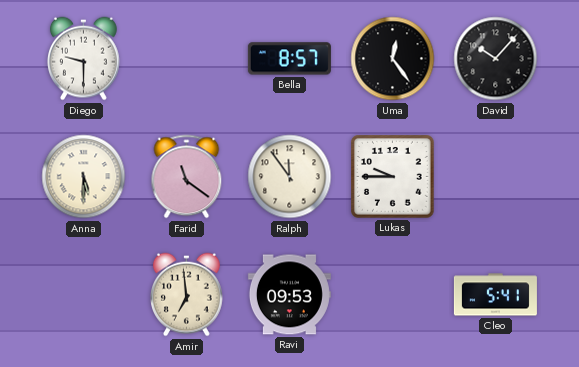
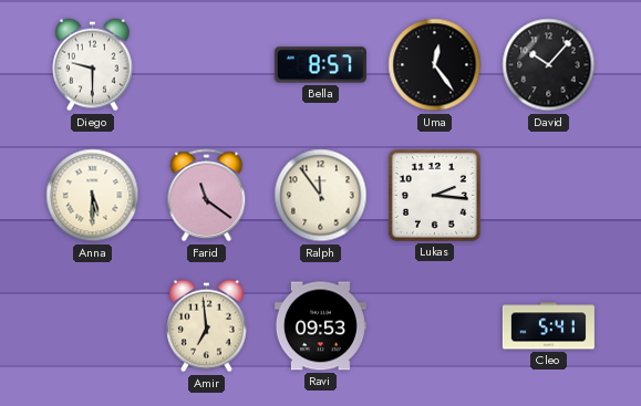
Lukas: 9:45 -> 2:16
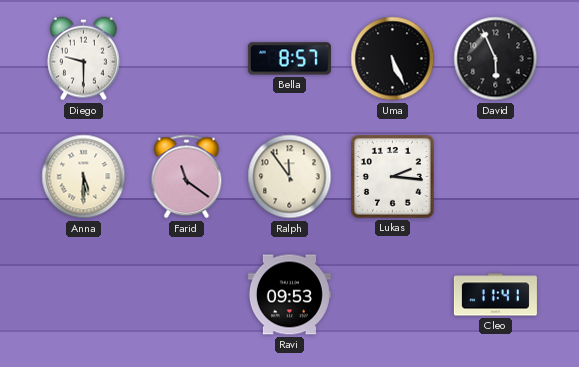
Uma: 12:24 -> 5:26
David: 10:07 -> 5:56
Amir: 6:59 -> none
Cleo: 5:41 -> 11:41
